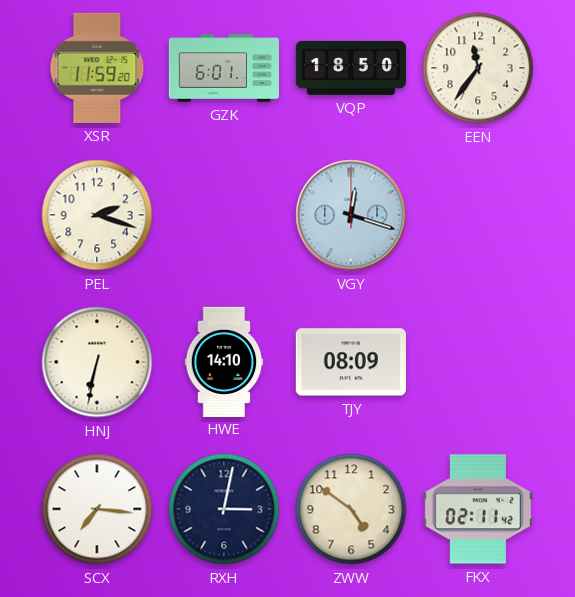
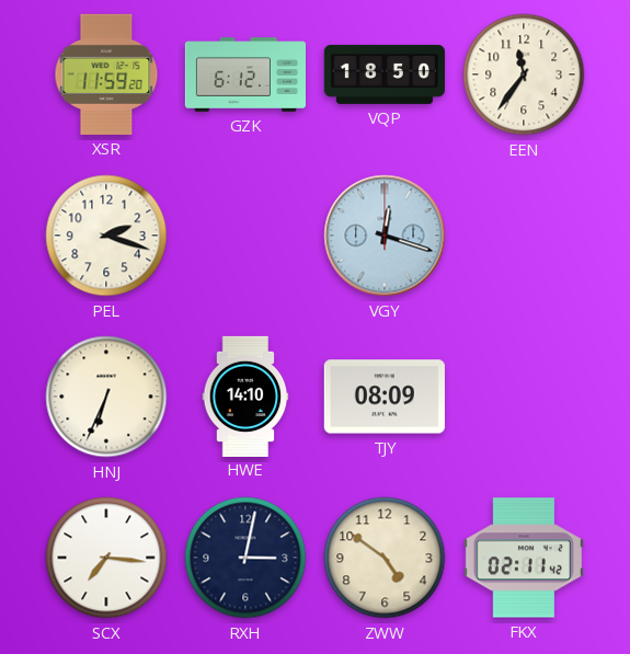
GZK: 6:01 -> 6:12
HNJ: 6:32 -> 6:34
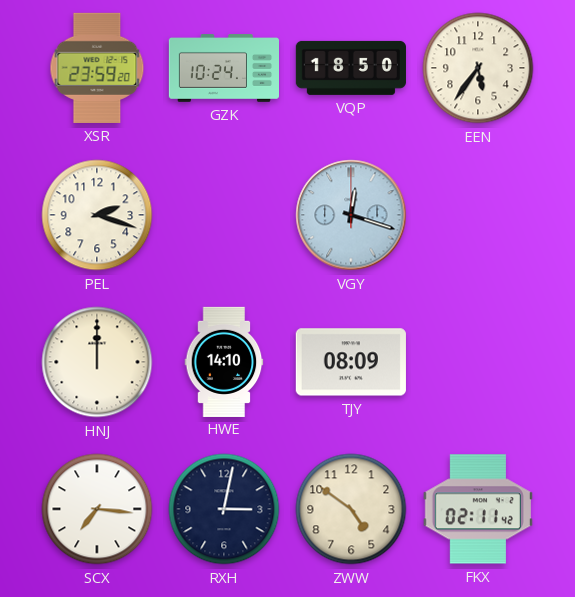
XSR: 11:59 -> 23:59
GZK: 6:12 -> 10:24
EEN: 11:36 -> 5:36
HNJ: 6:34 -> 12:00
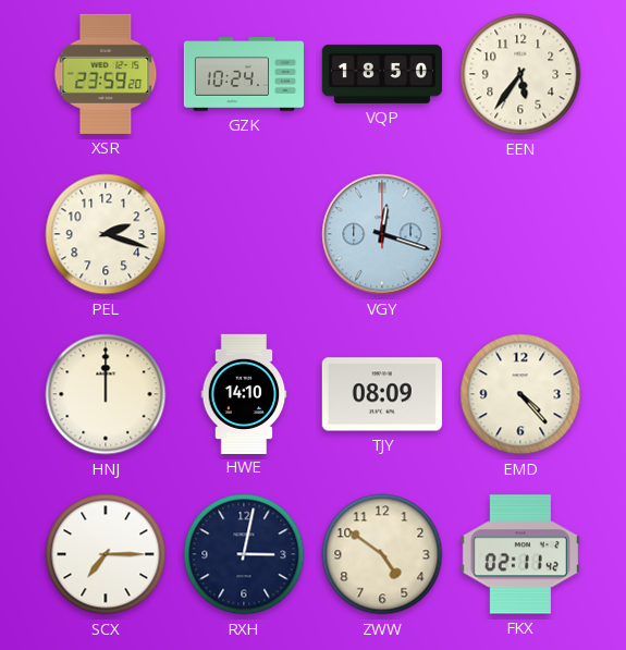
EMD: none -> 4:23
SCX: 7:16 -> 7:15
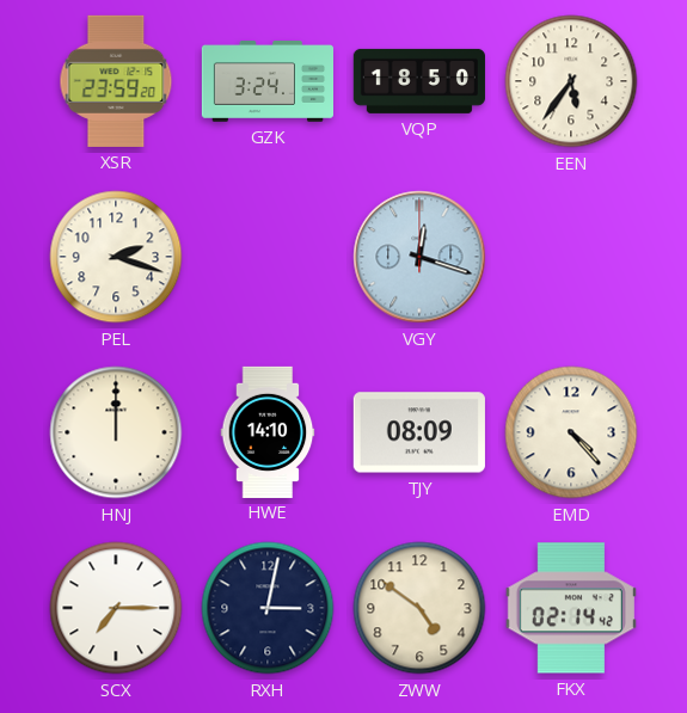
GZK: 10:24 -> 3:24
FKX: 02:11 -> 02:14
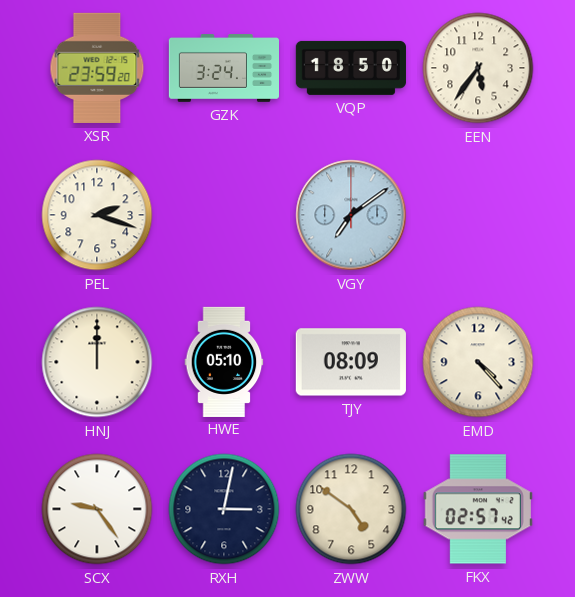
VGY: 12:18 -> 7:09
HWE: 14:10 -> 05:10
SCX: 7:15 -> 9:24
FKX: 02:14 -> 02:57
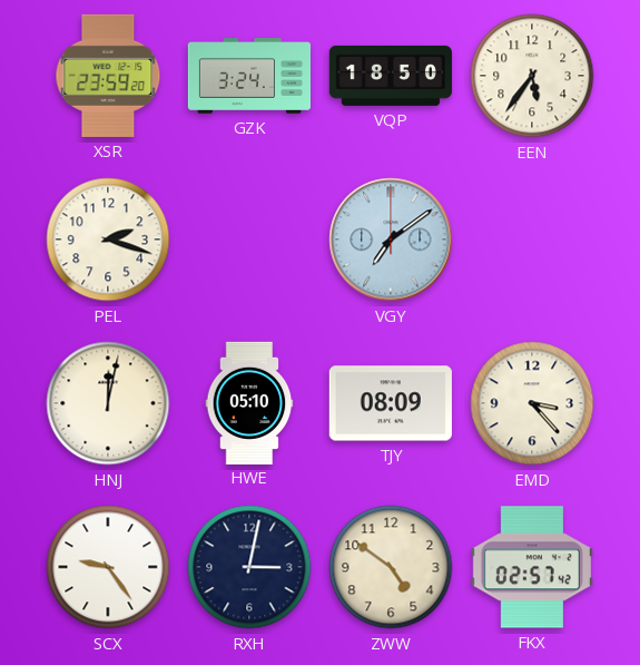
HNJ: 12:00 -> 12:02
EMD: 4:23 -> 3:23
